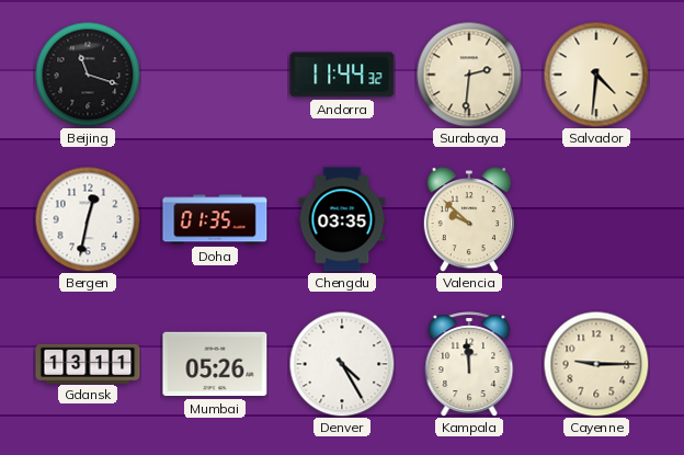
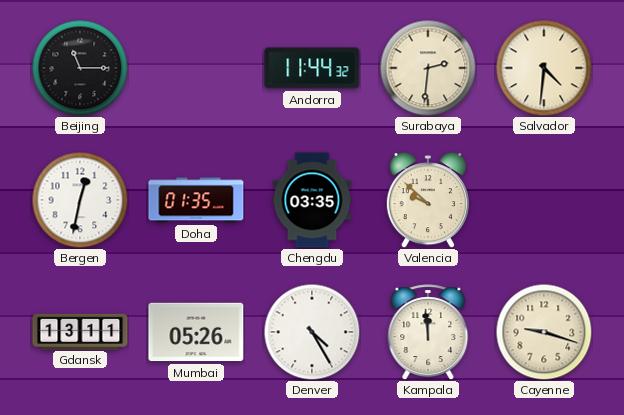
Beijing: 11:18 -> 11:15
Cayenne: 9:15 -> 9:18
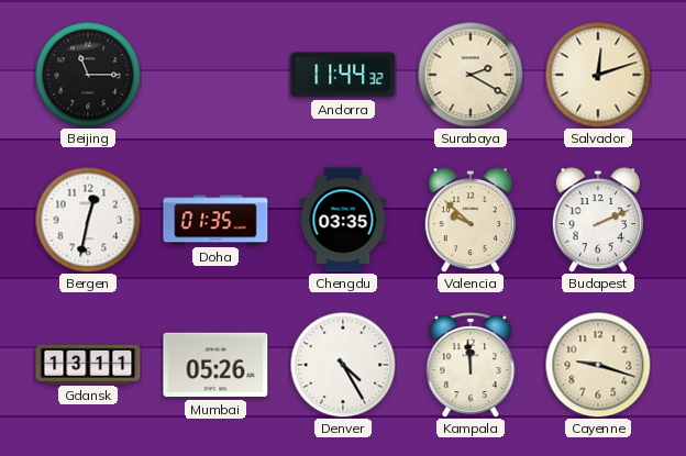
Surabaya: 2:31 -> 2:20
Salvador: 4:31 -> 12:12
Budapest: none -> 2:11
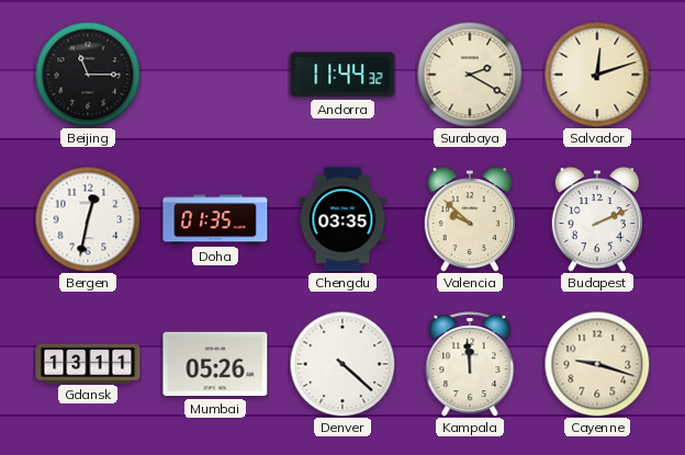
Denver: 4:25 -> 4:22
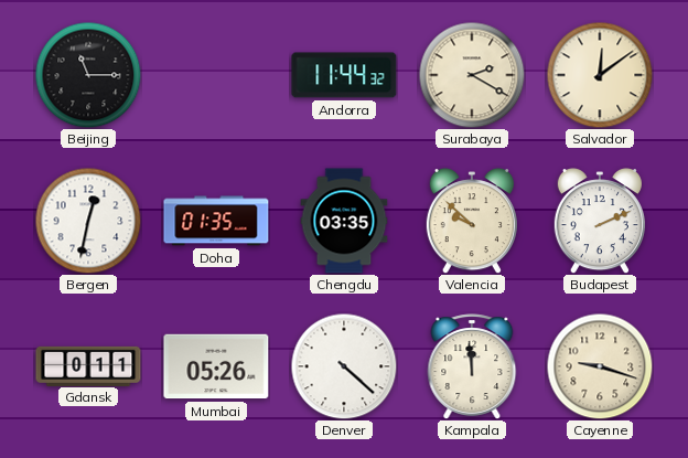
Salvador: 12:12 -> 12:09
Gdansk: 13:11 -> 0:11
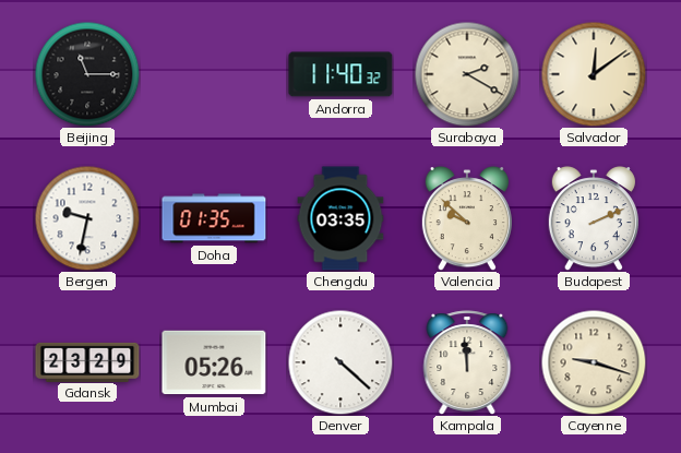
Andorra: 11:44 -> 11:40
Bergen: 12:32 -> 9:32
Gdansk: 0:11 -> 23:29
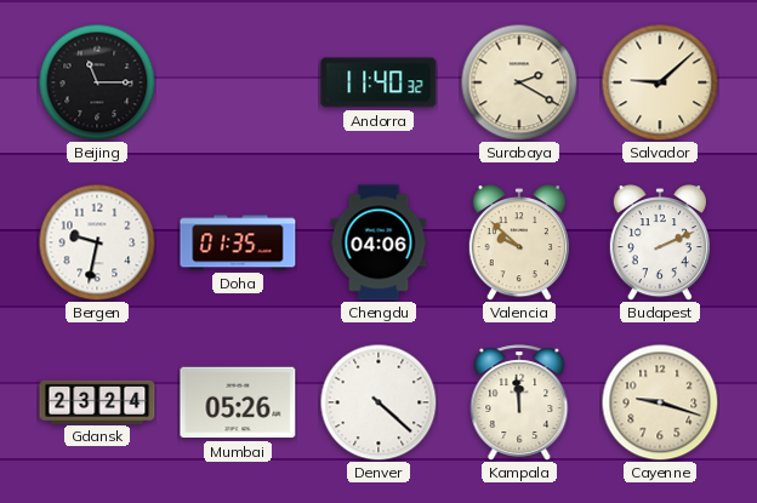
Salvador: 12:09 -> 9:08
Chengdu: 03:35 -> 04:06
Gdansk: 23:29 -> 23:24
